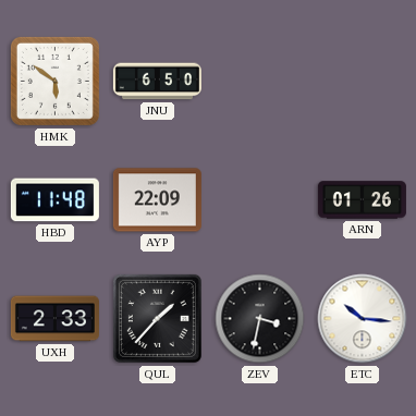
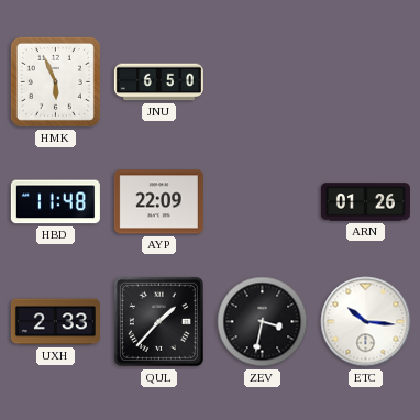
HMK: 5:51 -> 5:56
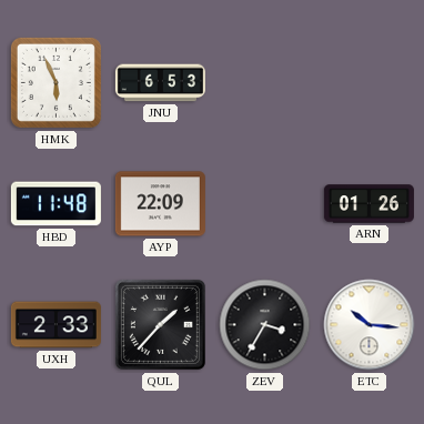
JNU: 6:50 -> 6:53
ZEV: 3:32 -> 3:35
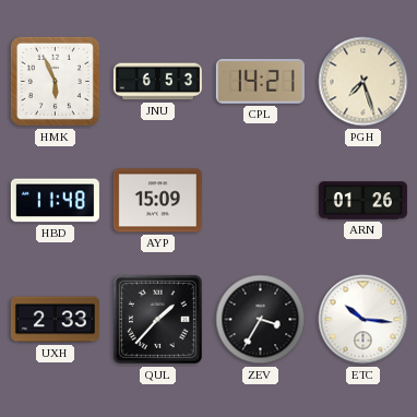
CPL: none -> 14:21
PGH: none -> 7:27
AYP: 22:09 -> 15:09
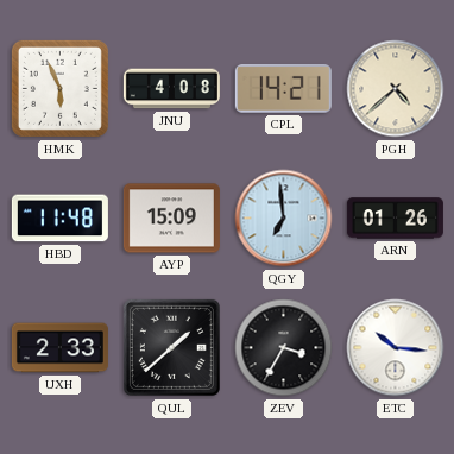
JNU: 6:53 -> 4:08
PGH: 7:27 -> 4:38
QGY: none -> 6:59
QUL: 1:37 -> 1:38
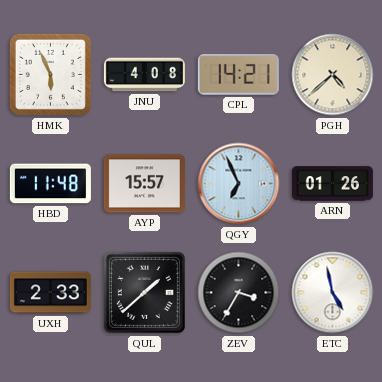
AYP: 15:09 -> 15:57
QGY: 6:59 -> 6:56
ETC: 10:16 -> 4:58
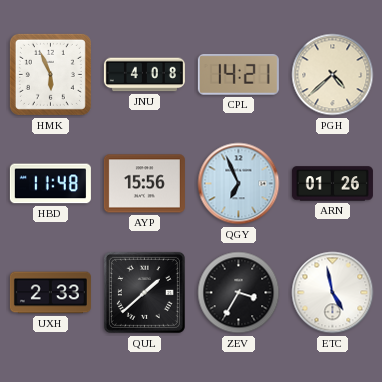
AYP: 15:57 -> 15:56
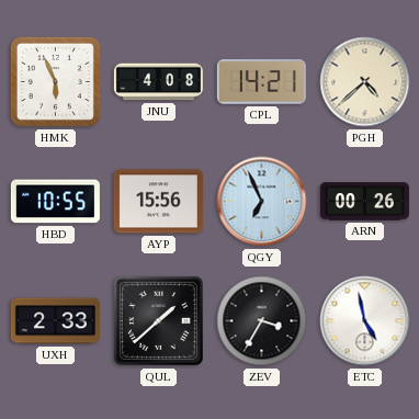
HBD: 11:48 -> 10:55
ARN: 01:26 -> 00:26
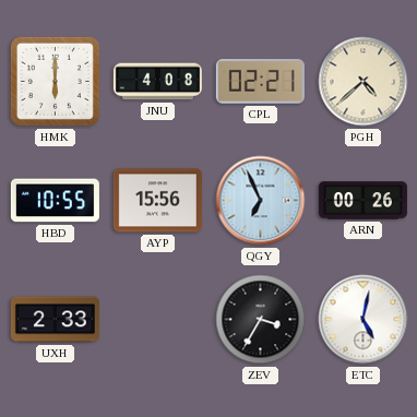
HMK: 5:56 -> 6:00
CPL: 14:21 -> 02:21
QUL: 1:38 -> none
ETC: 4:58 -> 5:02
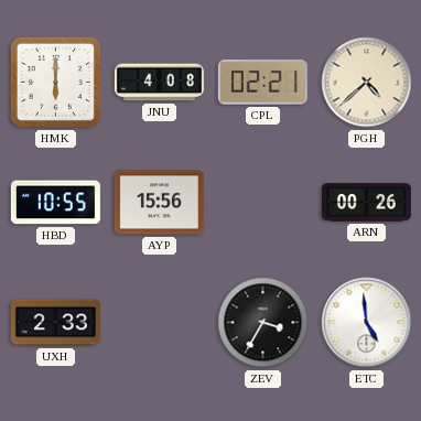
QGY: 6:56 -> none
ETC: 5:02 -> 4:59
